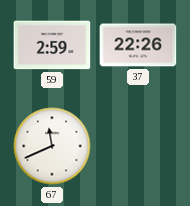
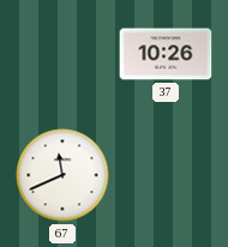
59: 2:59 -> none
37: 22:26 -> 10:26
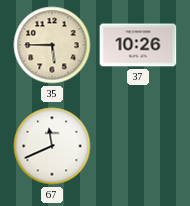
35: none -> 5:45
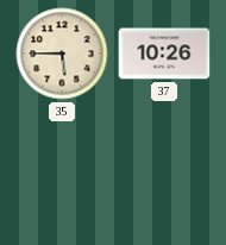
67: 11:41 -> none
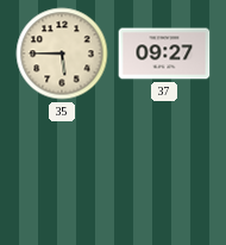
37: 10:26 -> 09:27
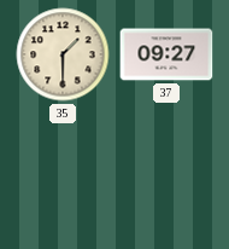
35: 5:45 -> 1:30
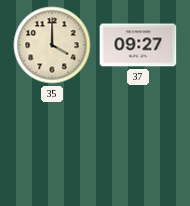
35: 1:30 -> 4:00
